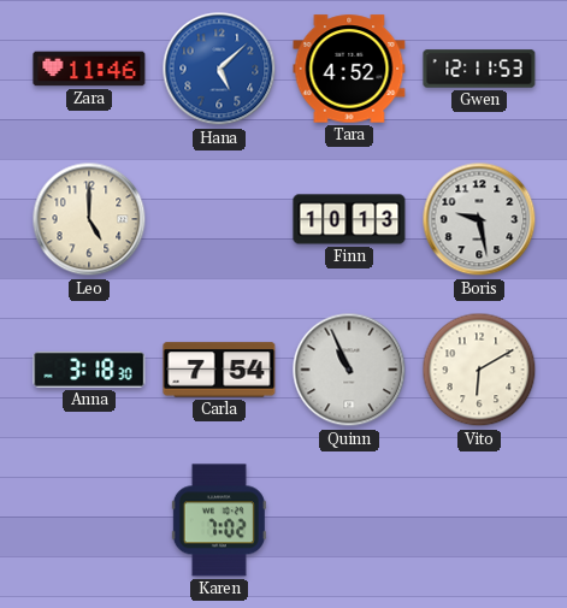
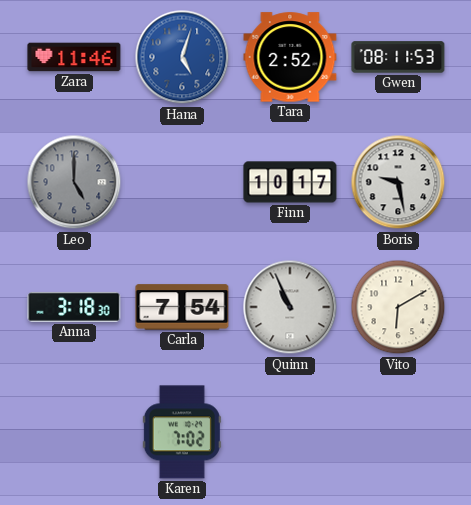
Hana: 5:08 -> 5:03
Tara: 4:52 -> 2:52
Gwen: 12:11 -> 08:11
Leo dial: cream -> grey
Finn: 10:13 -> 10:17
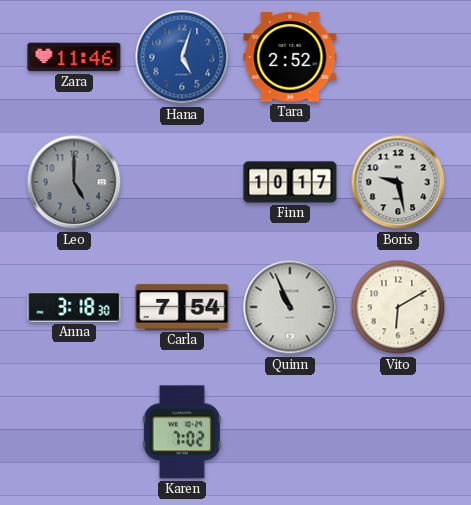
Gwen: 08:11 -> none
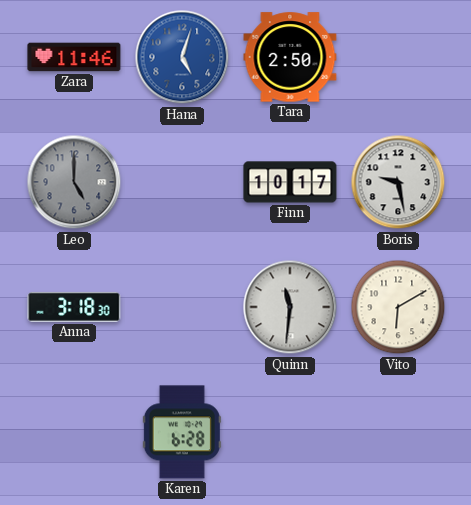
Tara: 2:52 -> 2:50
Carla: 7:54 -> none
Quinn: 10:56 -> 11:31
Karen: 7:02 -> 6:28
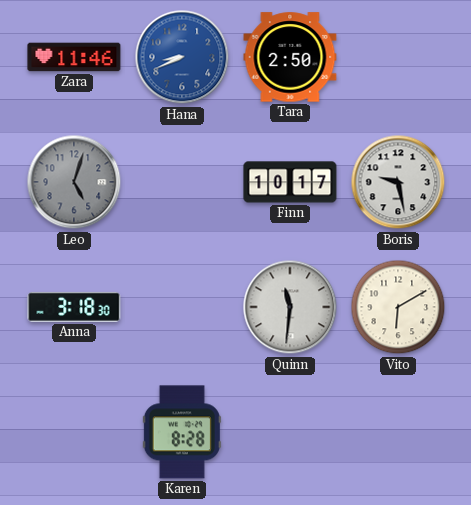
Hana: 5:03 -> 8:41
Leo: 5:00 -> 5:03
Karen: 6:28 -> 8:28
